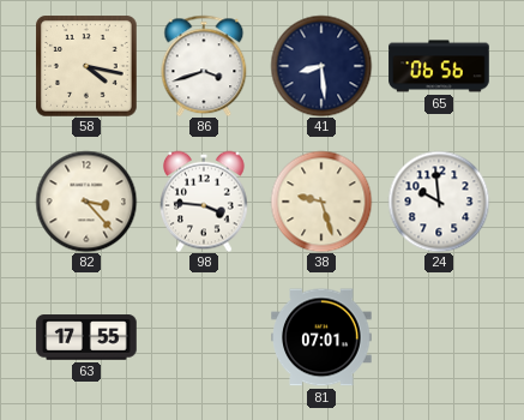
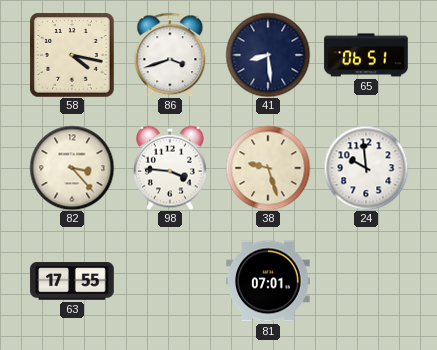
65: 06:56 -> 06:51
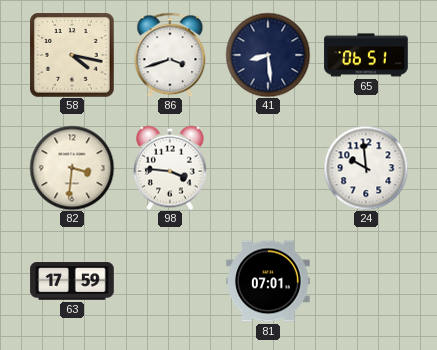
82: 3:23 -> 3:31
38: 9:27 -> none
63: 17:55 -> 17:59
